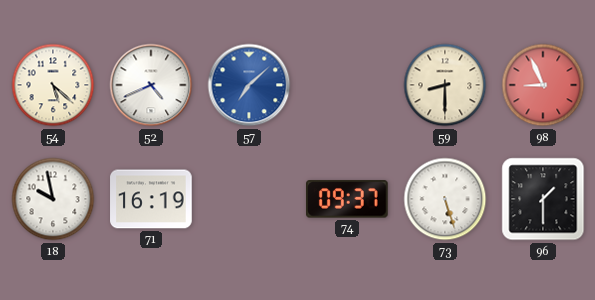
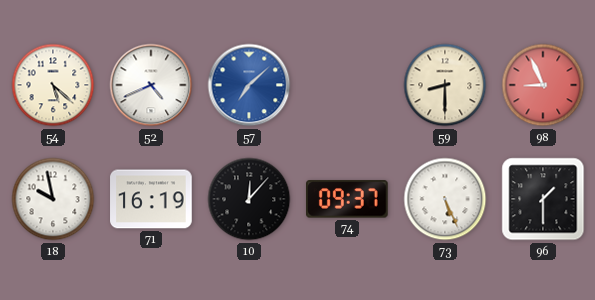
10: none -> 12:07
73: 5:27 -> 5:26
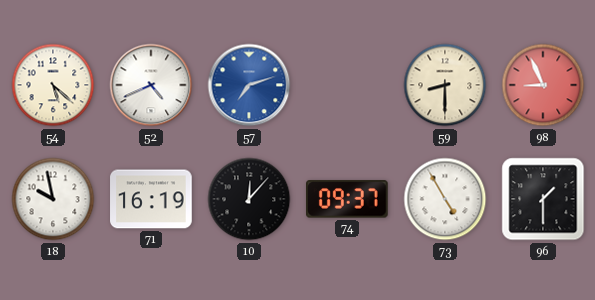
57: 7:08 -> 7:12
73: 5:26 -> 4:55
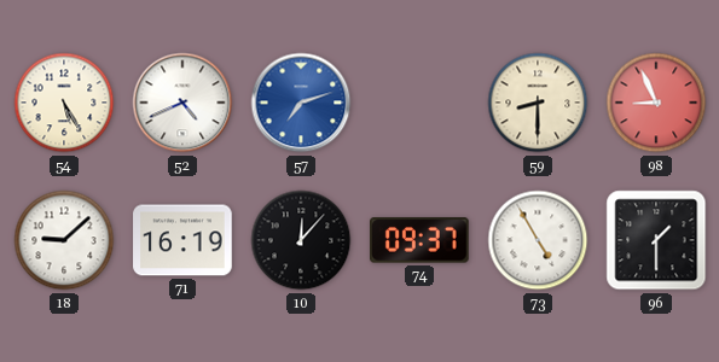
54: 5:22 -> 5:25
18: 9:58 -> 9:08
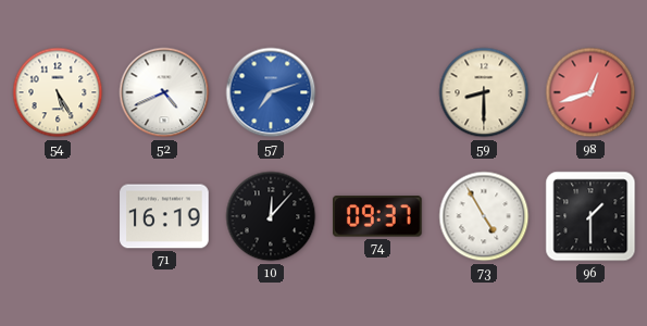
98: 8:56 -> 12:42
18: 9:08 -> none
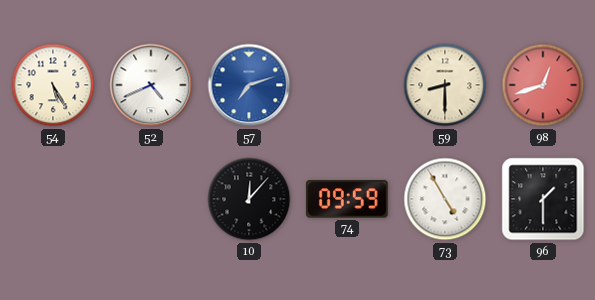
71: 16:19 -> none
74: 09:37 -> 09:59
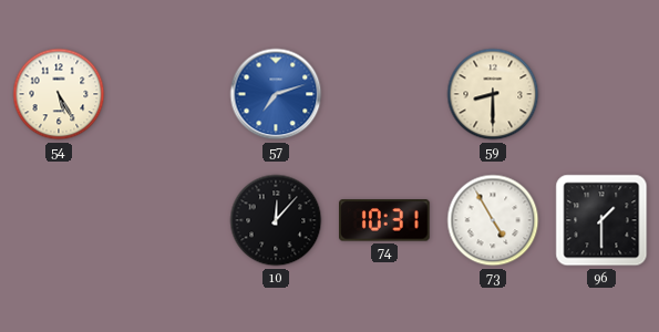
52: 4:41 -> none
98: 12:42 -> none
74: 09:59 -> 10:31
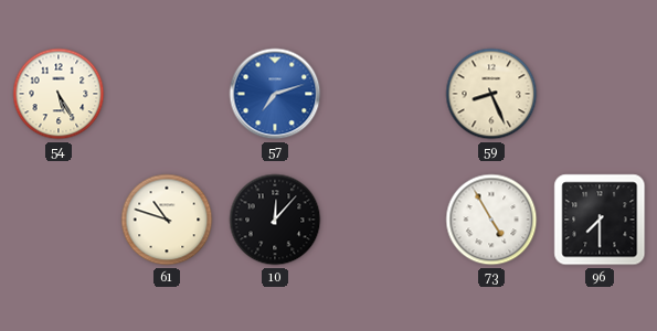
59: 8:30 -> 8:26
61: none -> 10:48
74: 10:31 -> none
96: 1:30 -> 7:30
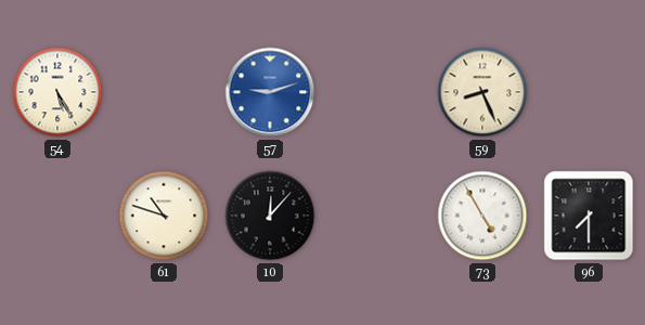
57: 7:12 -> 9:12
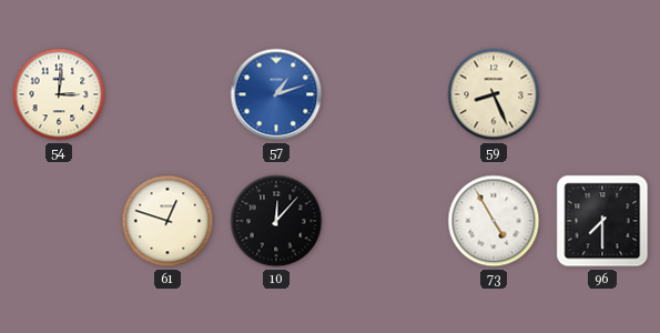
54: 5:25 -> 3:01
57: 9:12 -> 1:12
61: 10:48 -> 12:48
